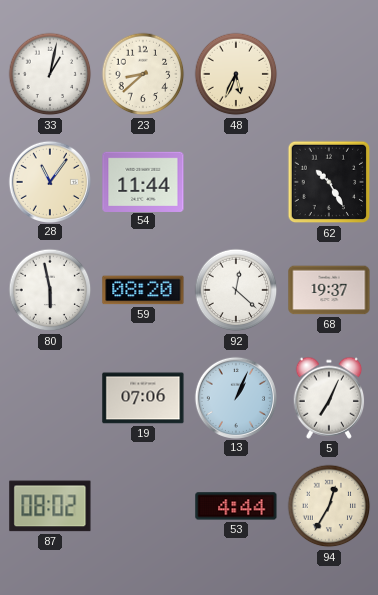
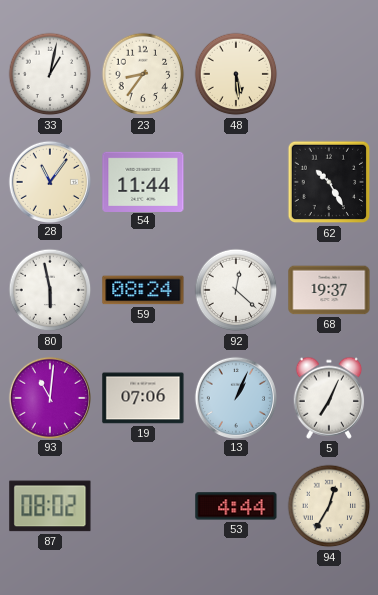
23: 8:38 -> 8:36
48: 5:34 -> 5:29
59: 08:20 -> 08:24
93: none -> 11:01
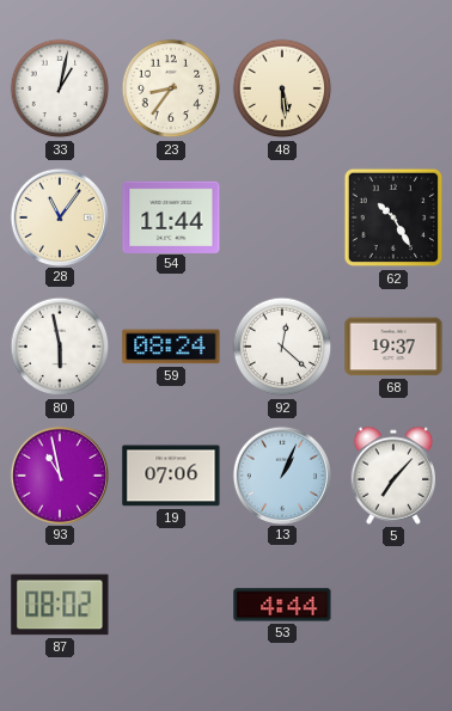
93: 11:01 -> 10:58
5: 7:04 -> 7:07
94: 12:35 -> none
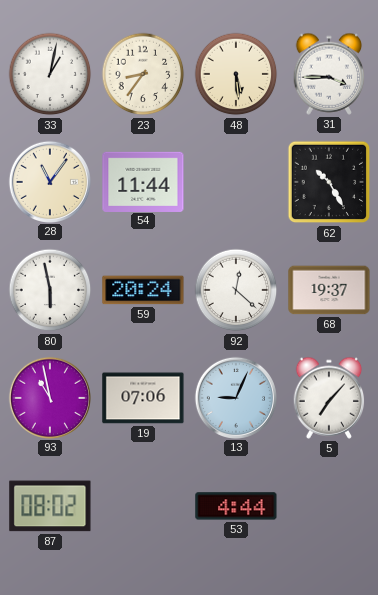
31: none -> 3:45
59: 08:24 -> 20:24
13: 1:04 -> 9:04
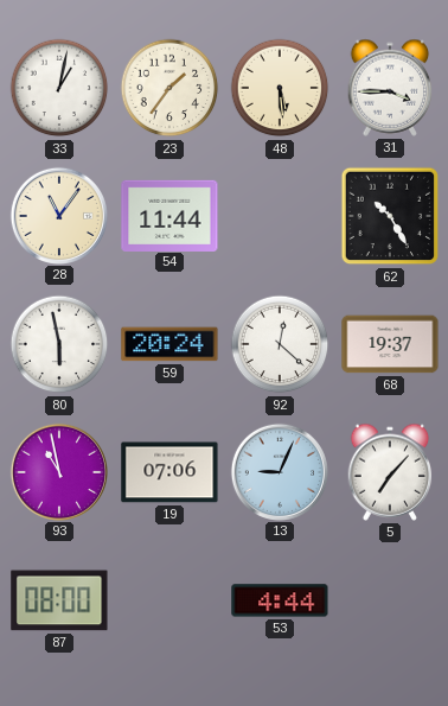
23: 8:36 -> 1:36
87: 08:02 -> 08:00
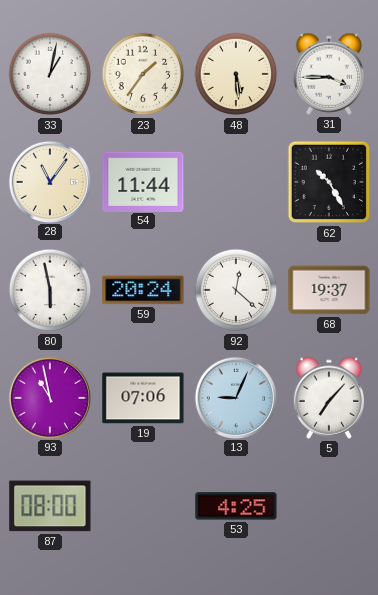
53: 4:44 -> 4:25
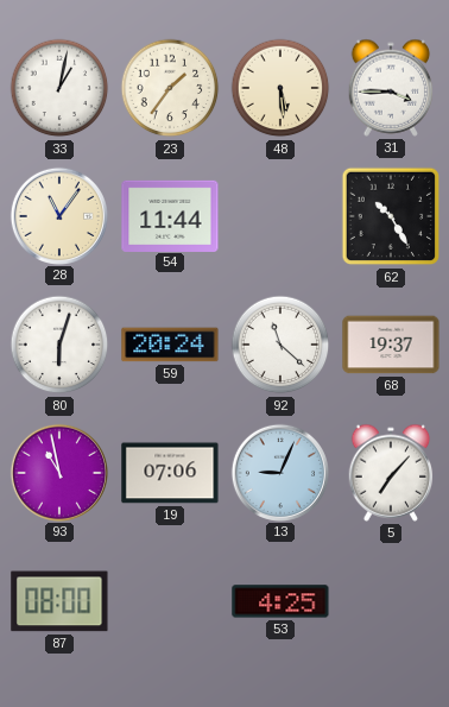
80: 5:58 -> 6:03
92: 12:22 -> 11:22
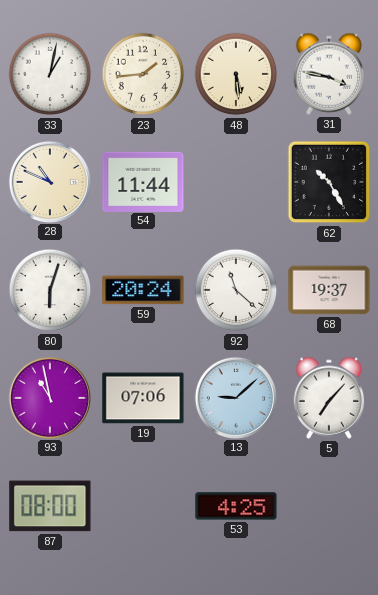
23: 1:36 -> 1:44
31: 3:45 -> 3:47
28: 11:06 -> 10:49
13: 9:04 -> 9:08
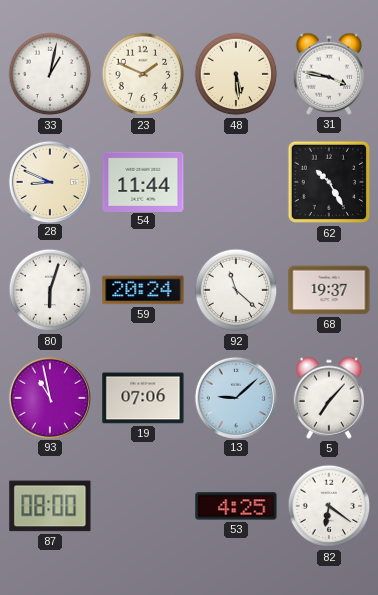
23: 1:44 -> 1:49
28: 10:49 -> 8:49
82: none -> 6:21
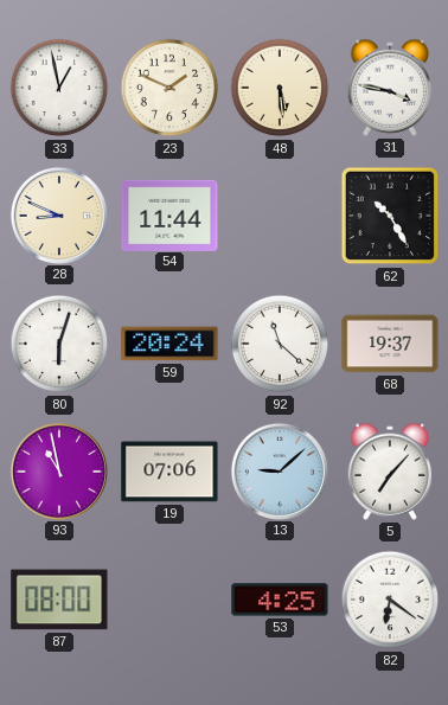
33: 1:02 -> 12:58
